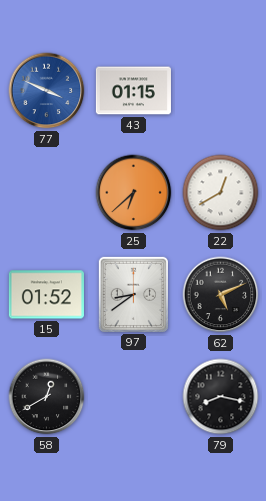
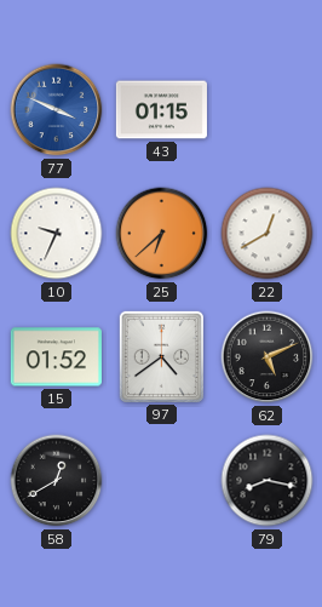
10: none -> 9:34
97: 8:39 -> 4:39
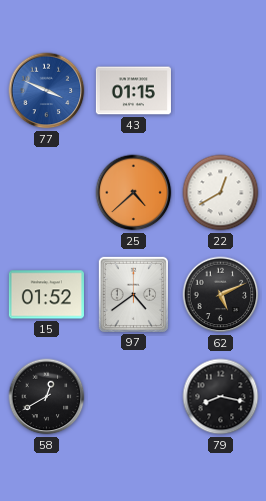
10: 9:34 -> none
25: 6:38 -> 4:38
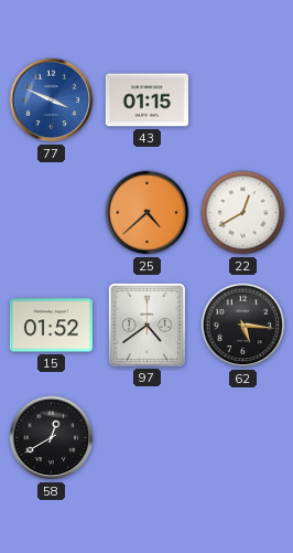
62: 5:11 -> 5:16
79: 8:17 -> none
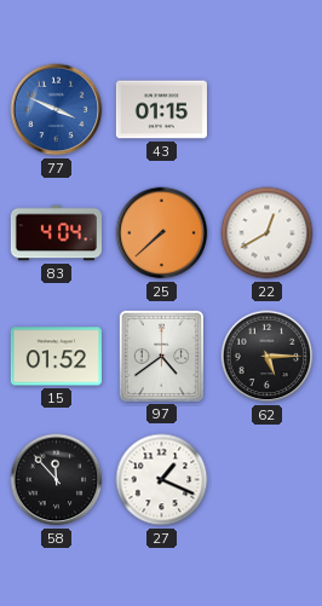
83: none -> 4:04
25: 4:38 -> 7:38
62: 5:16 -> 5:15
58: 12:40 -> 11:53
27: none -> 1:19
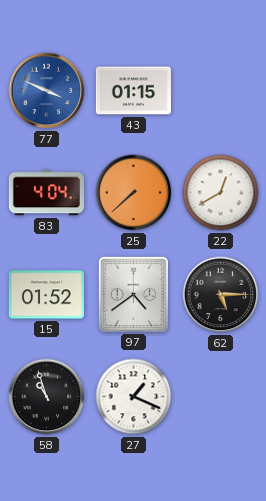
58: 11:53 -> 10:57
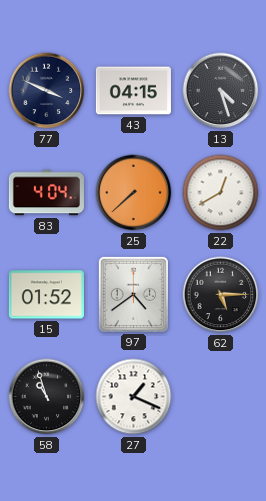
77 dial: blue -> navy
43: 01:15 -> 04:15
13: none -> 4:27
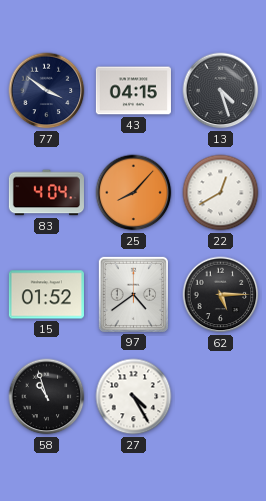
77: 3:49 -> 3:51
25: 7:38 -> 8:07
27: 1:19 -> 4:25
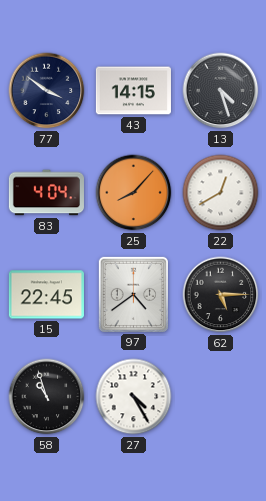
43: 04:15 -> 14:15
15: 01:52 -> 22:45
